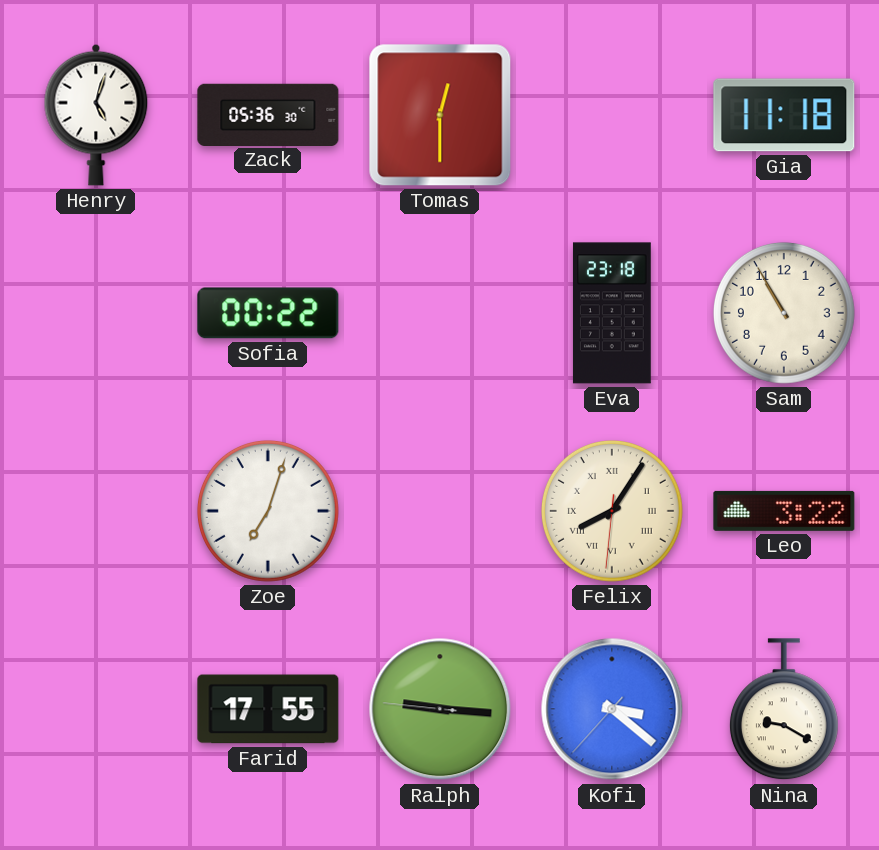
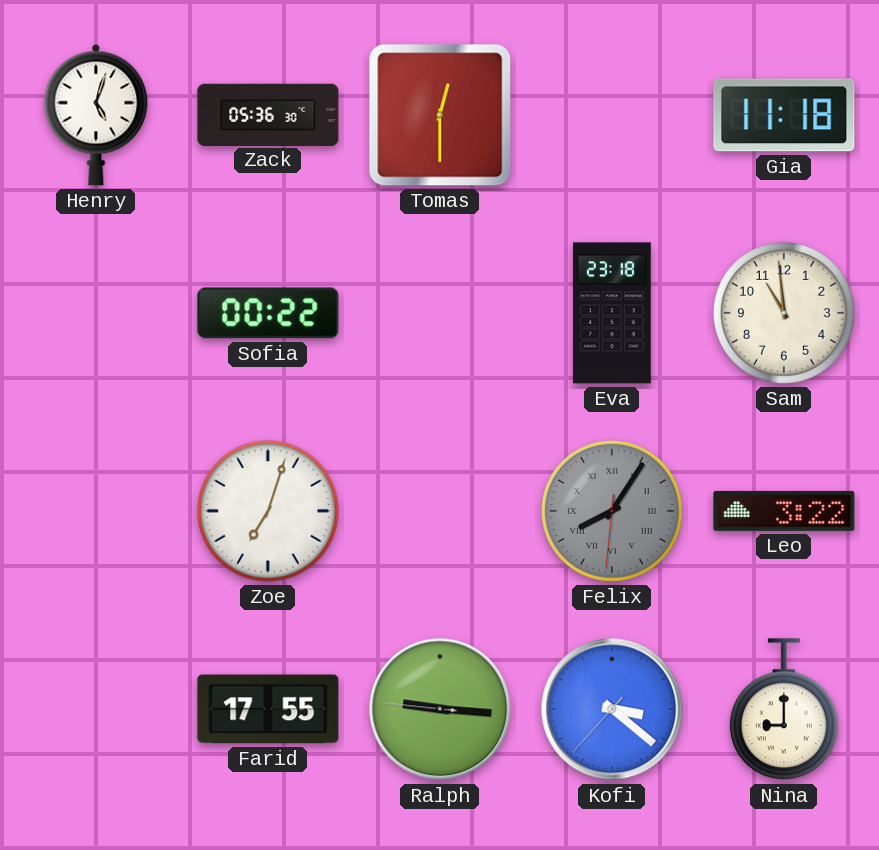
Sam: 10:55 -> 10:59
Felix dial: cream -> grey
Nina: 9:20 -> 9:00
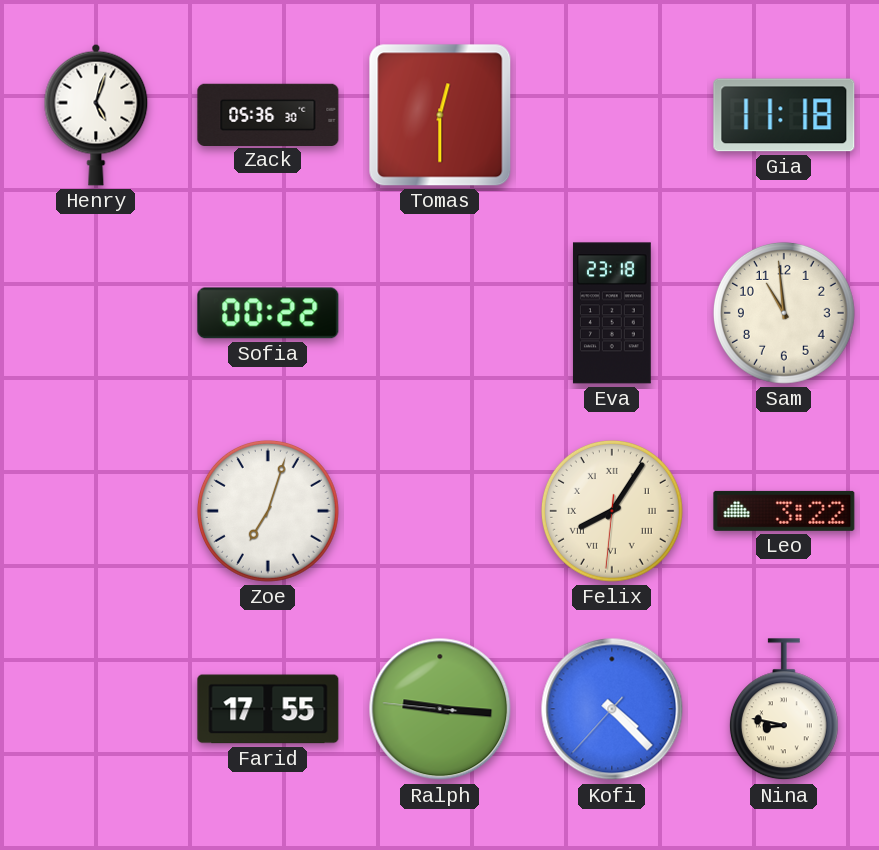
Felix dial: grey -> cream
Kofi: 3:21 -> 4:22
Nina: 9:00 -> 8:47
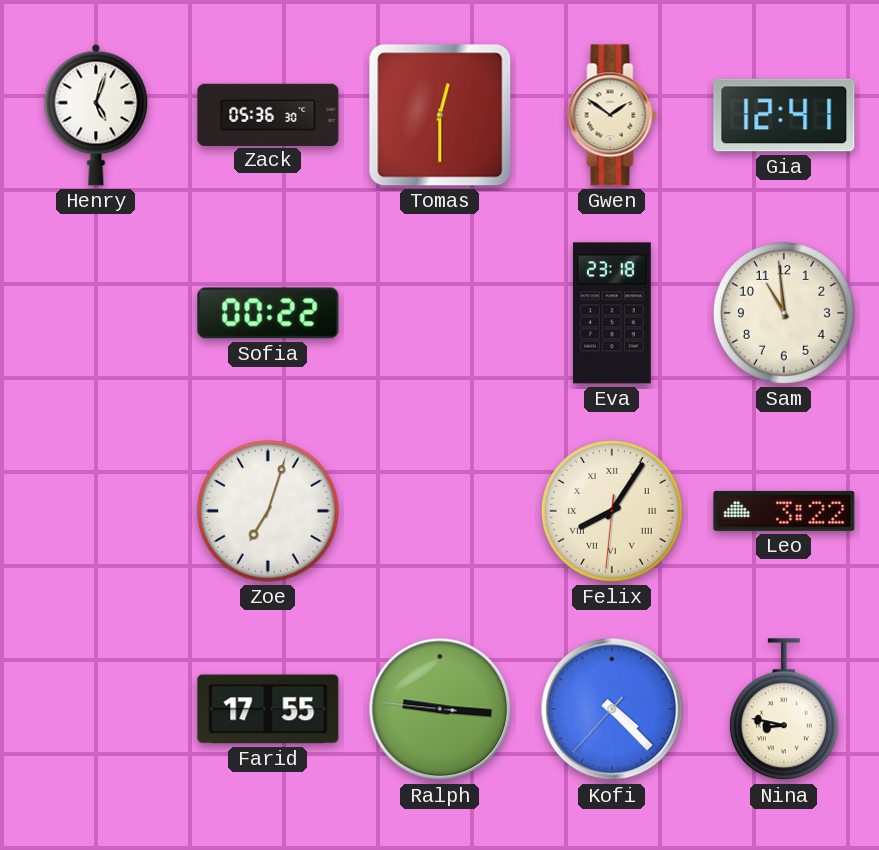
Gwen: none -> 1:51
Gia: 11:18 -> 12:41
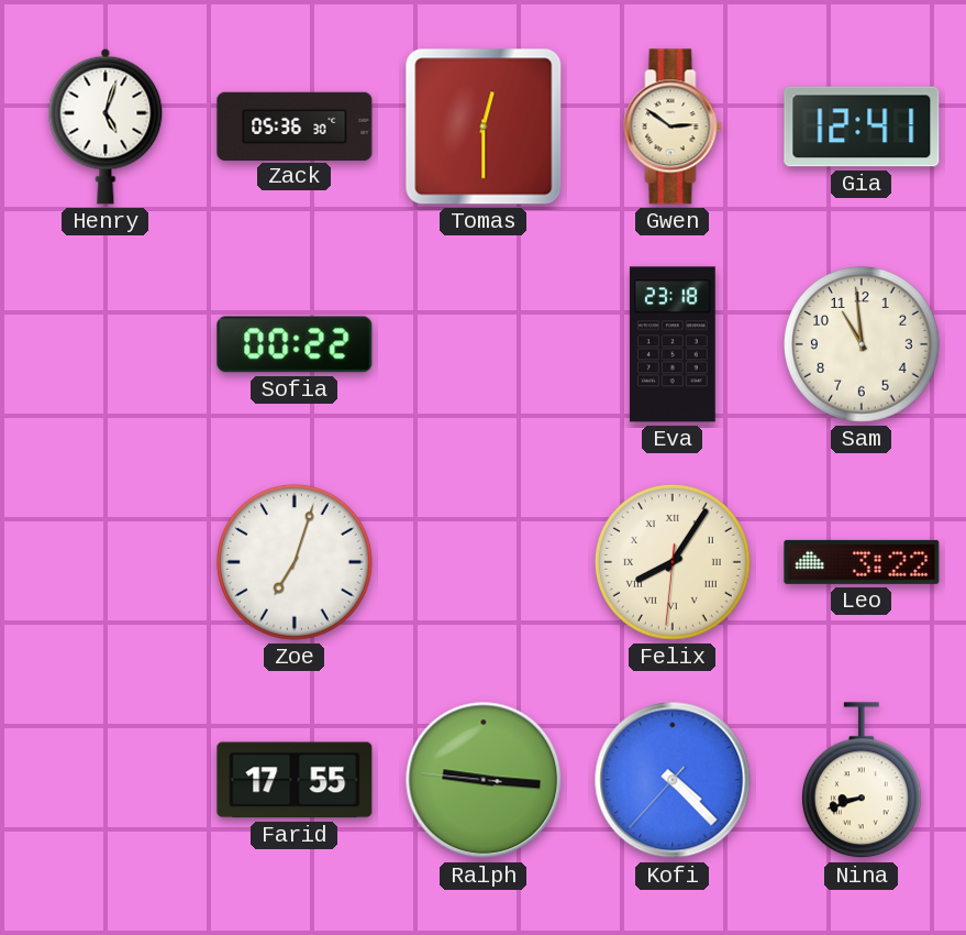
Gwen: 1:51 -> 2:51
Nina: 8:47 -> 8:42
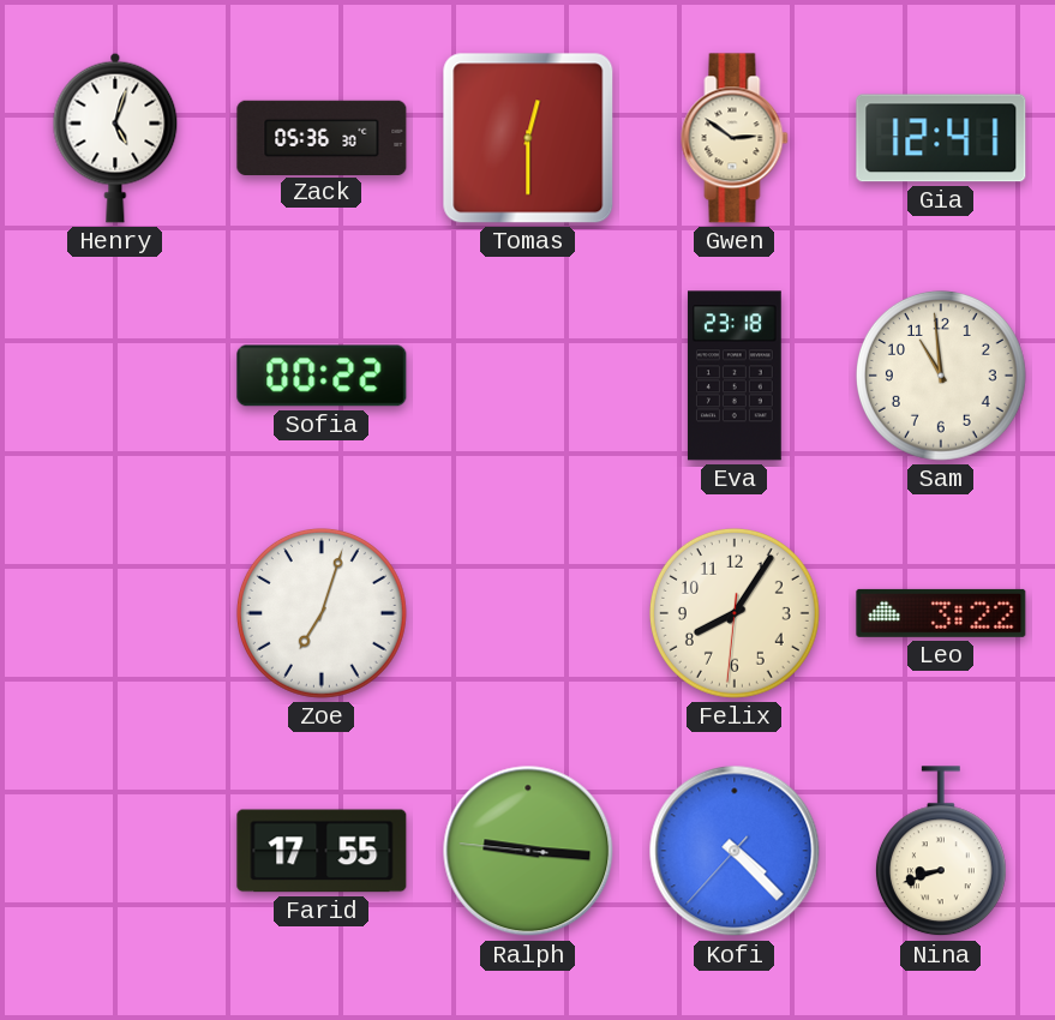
Felix numerals: Roman -> Arabic
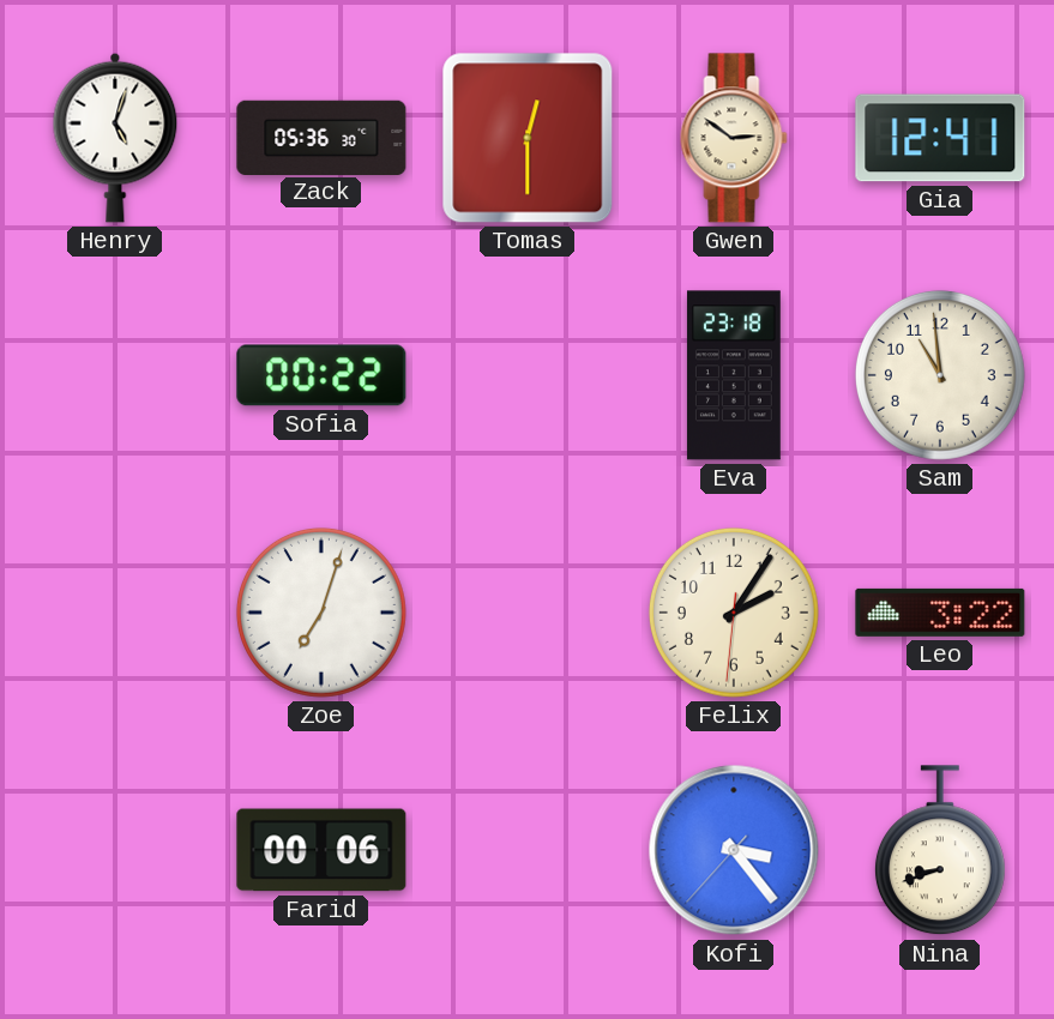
Felix: 8:05 -> 2:05
Farid: 17:55 -> 00:06
Ralph: 9:15 -> none
Kofi: 4:22 -> 3:23
